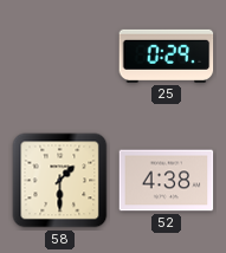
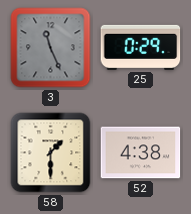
3: none -> 11:26
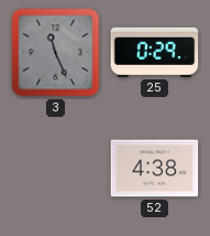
58: 1:30 -> none
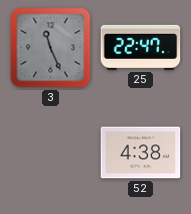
25: 0:29 -> 22:47
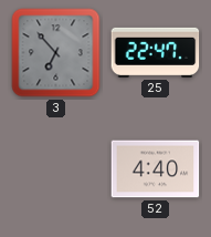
3: 11:26 -> 6:53
52: 4:38 -> 4:40
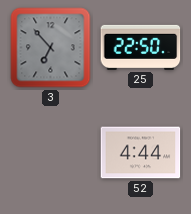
25: 22:47 -> 22:50
52: 4:40 -> 4:44
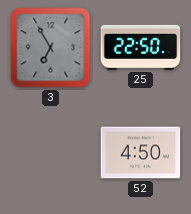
3: 6:53 -> 6:55
52: 4:44 -> 4:50
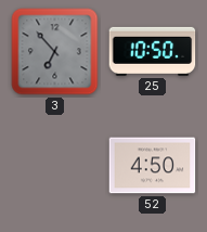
3: 6:55 -> 6:53
25: 22:50 -> 10:50
